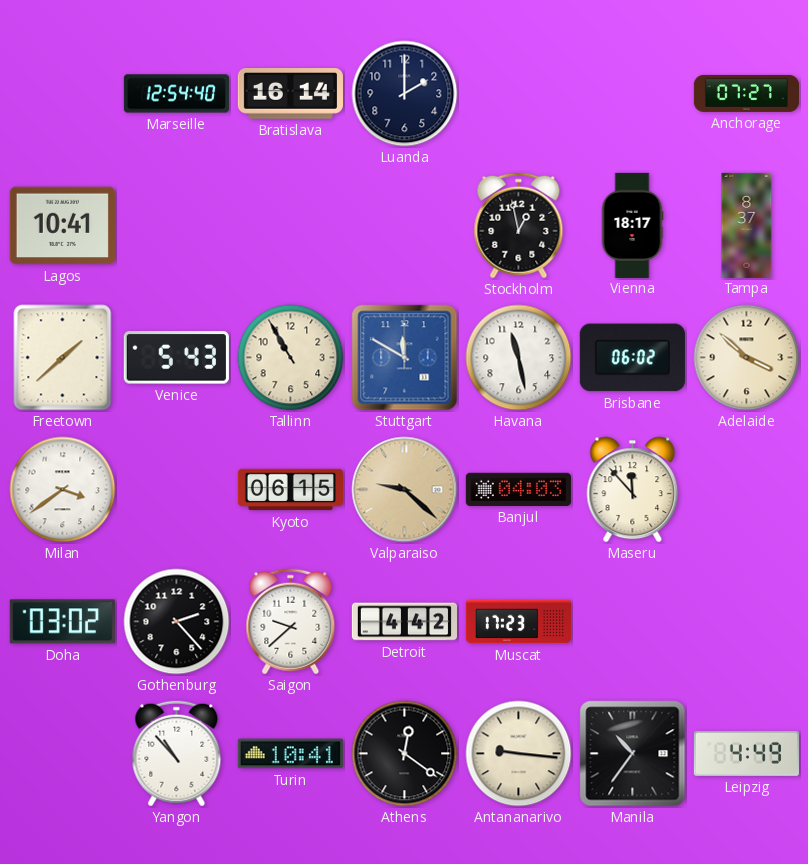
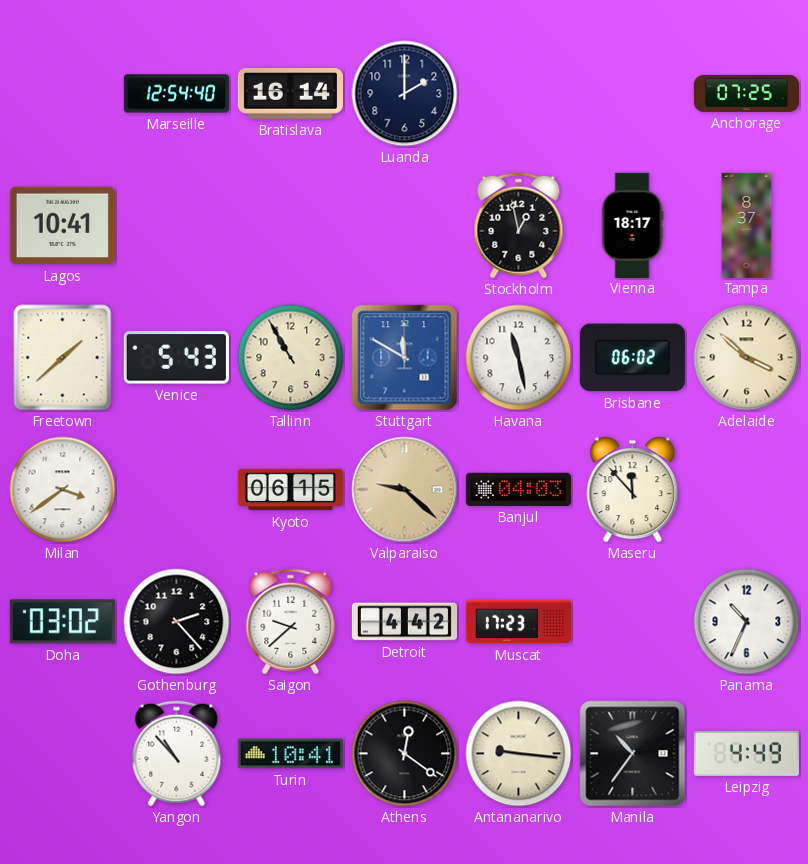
Anchorage: 07:27 -> 07:25
Panama: none -> 10:34
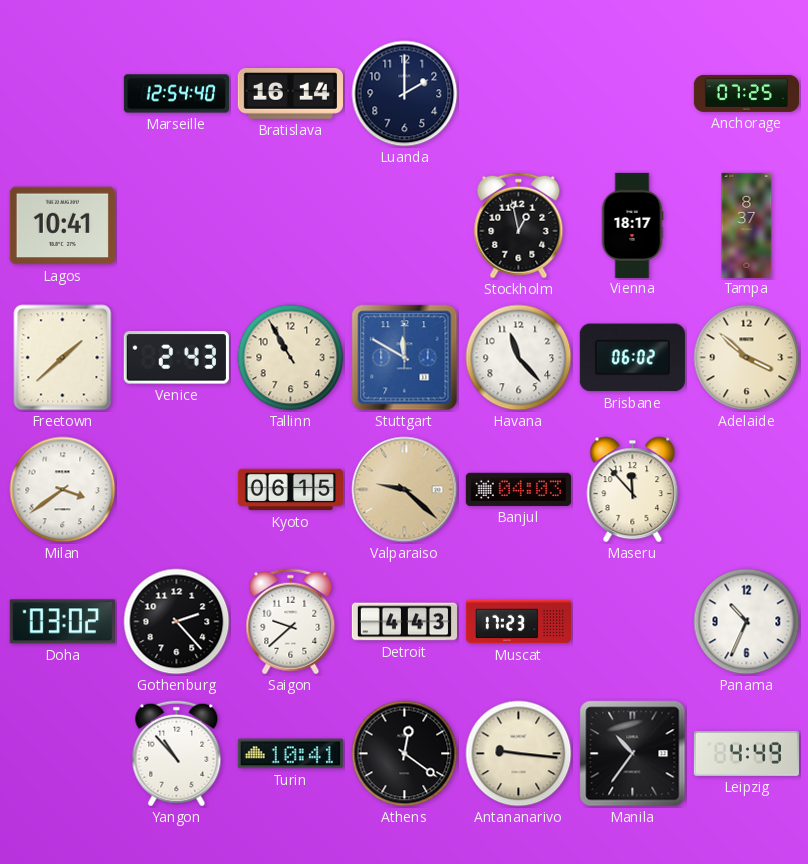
Venice: 5:43 -> 2:43
Havana: 11:28 -> 11:23
Detroit: 4:42 -> 4:43
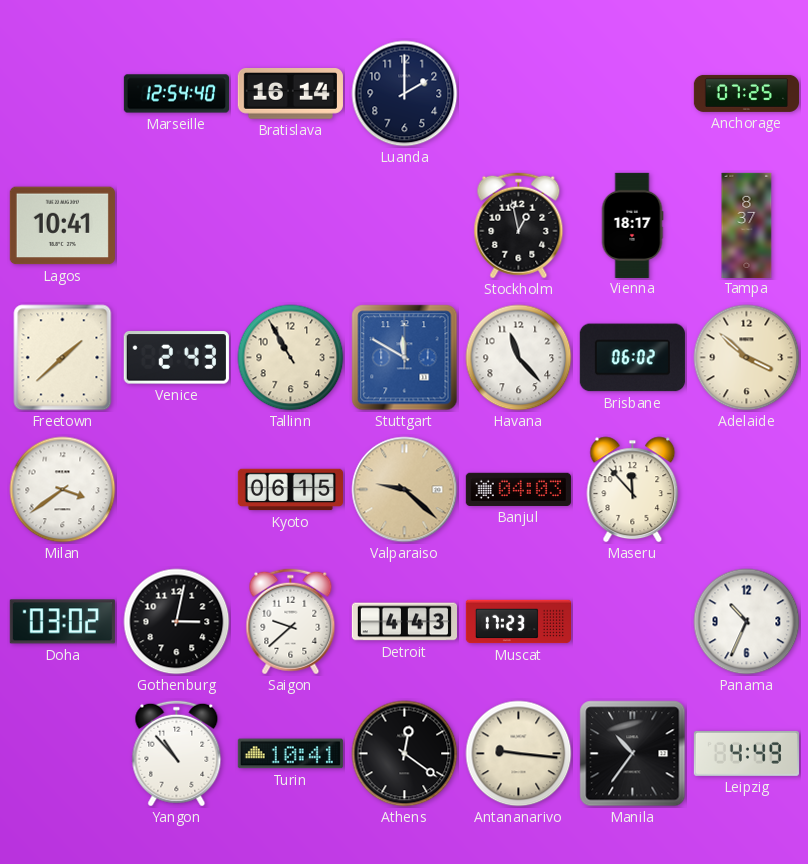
Gothenburg: 2:23 -> 3:02
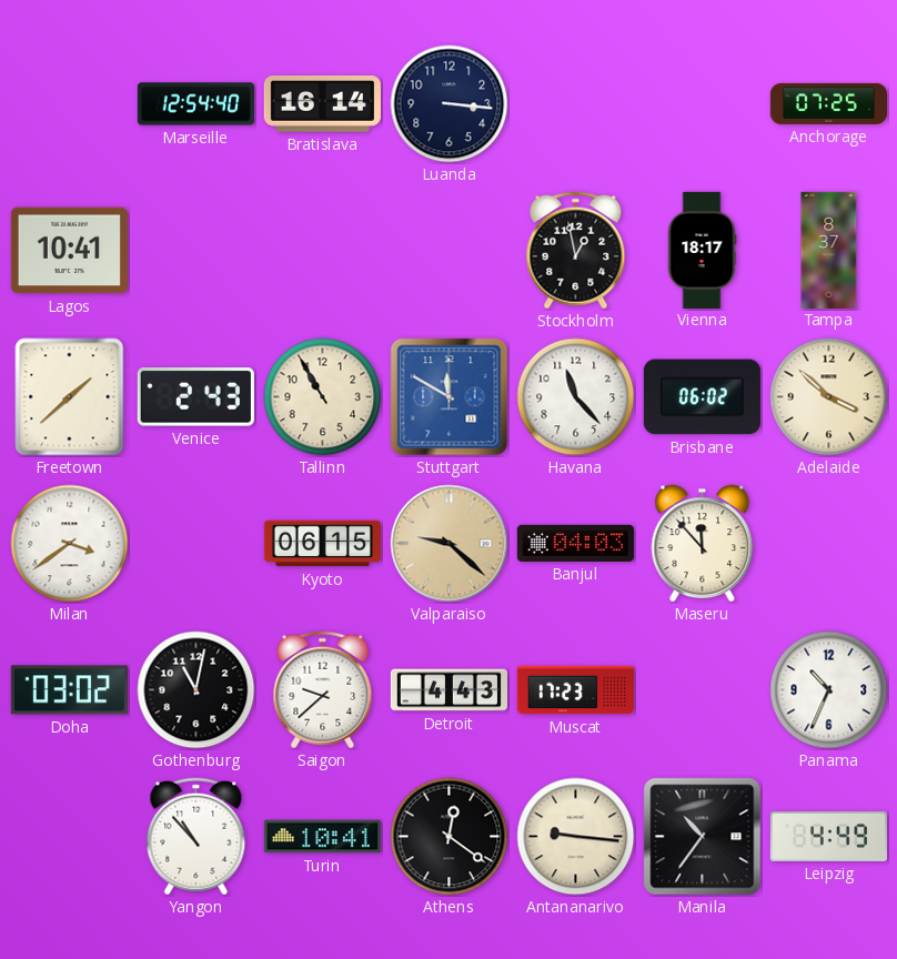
Luanda: 2:00 -> 3:16
Gothenburg: 3:02 -> 11:02
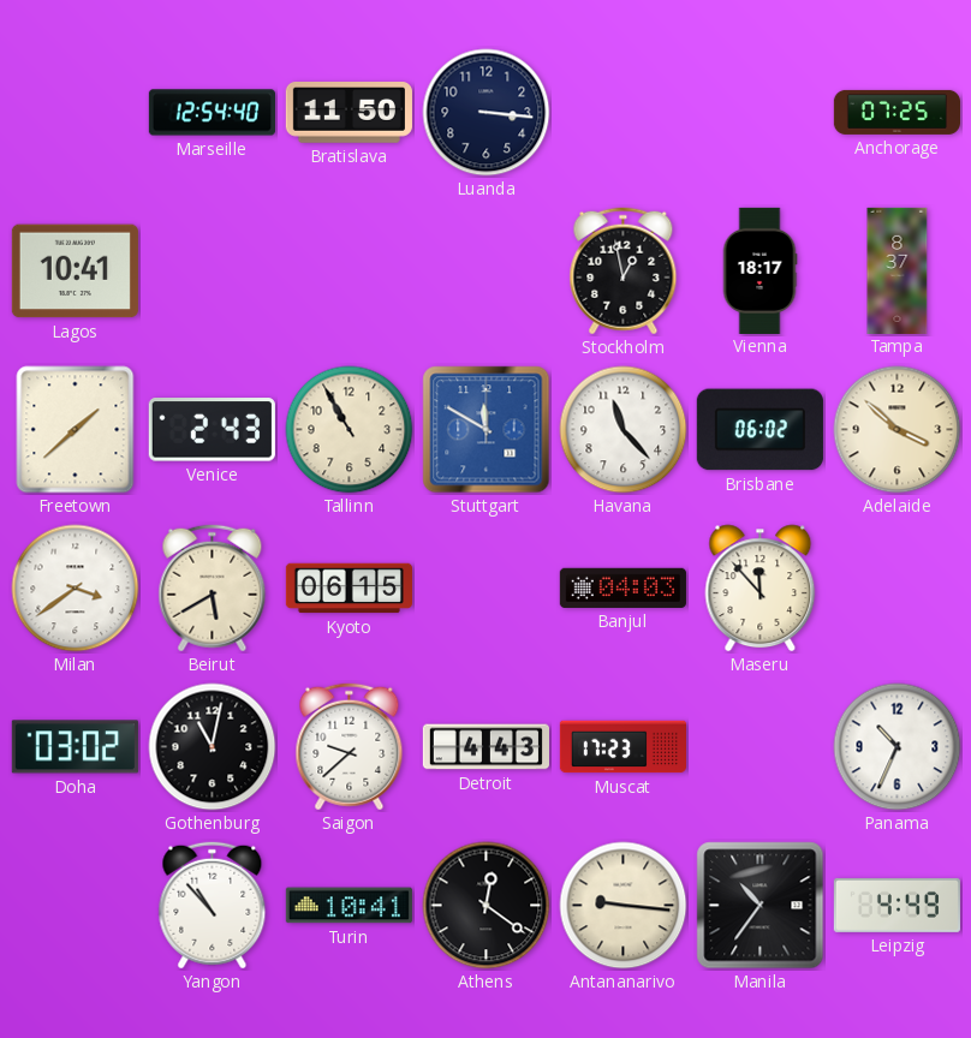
Bratislava: 16:14 -> 11:50
Beirut: none -> 5:40
Valparaiso: 9:22 -> none
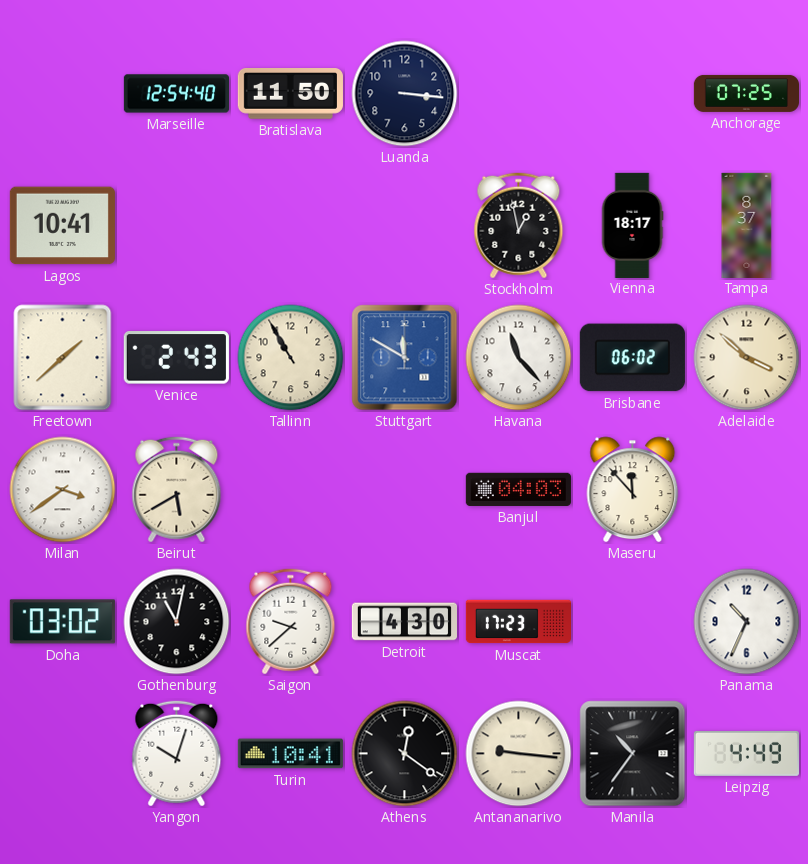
Kyoto: 06:15 -> none
Detroit: 4:43 -> 4:30
Yangon: 10:53 -> 10:03
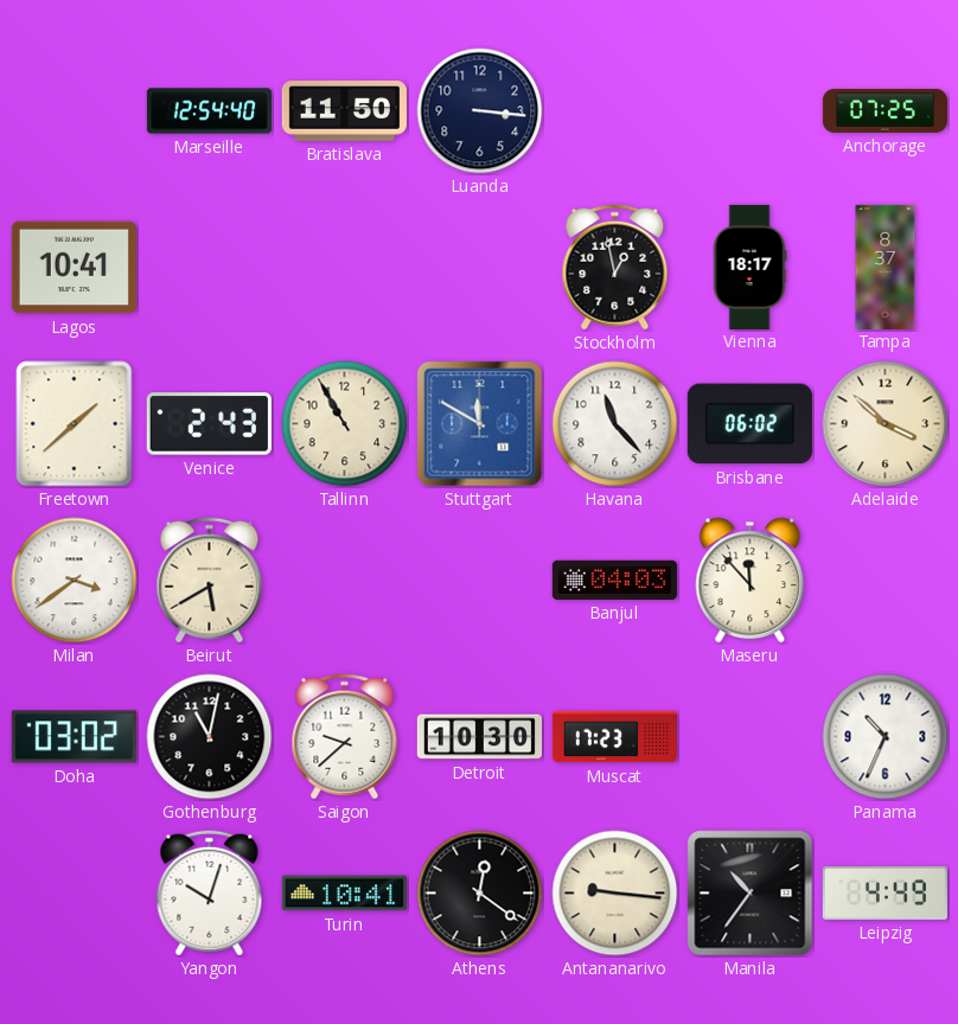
Detroit: 4:30 -> 10:30
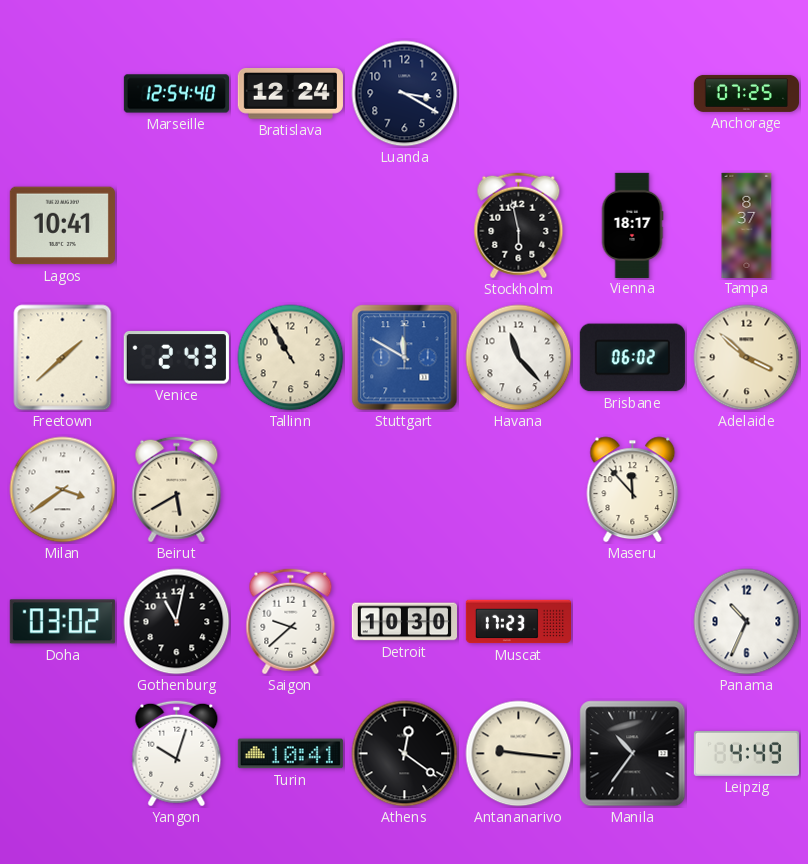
Bratislava: 11:50 -> 12:24
Luanda: 3:16 -> 3:20
Stockholm: 12:58 -> 5:58
Banjul: 04:03 -> none
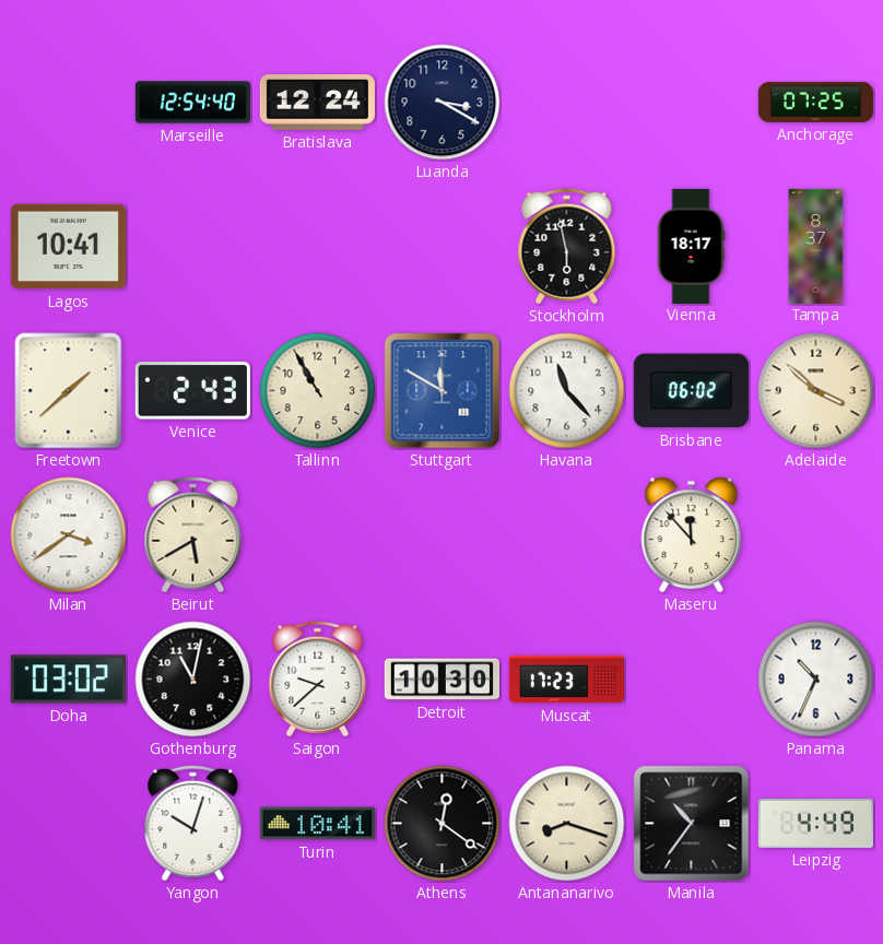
Antananarivo: 9:16 -> 8:18
